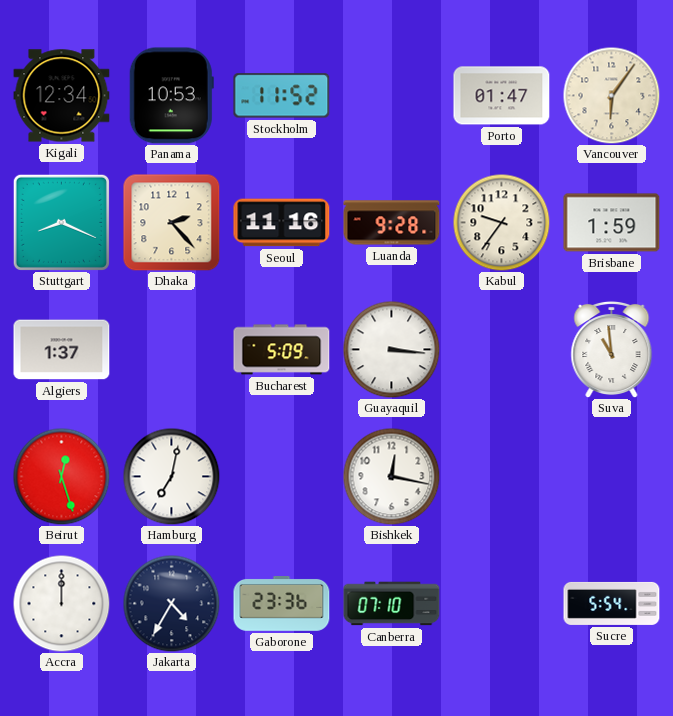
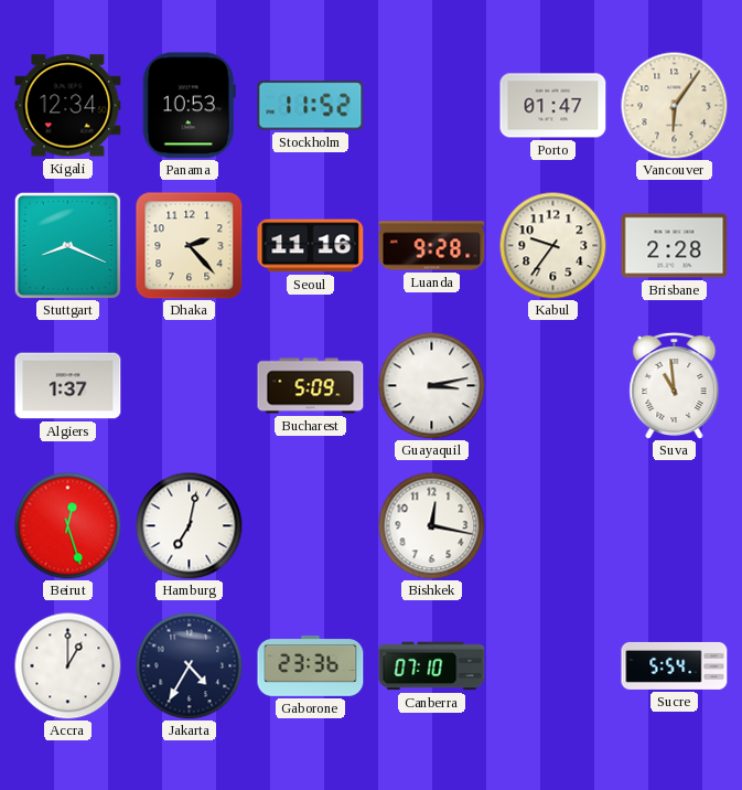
Brisbane: 1:59 -> 2:28
Guayaquil: 3:16 -> 3:13
Accra: 12:00 -> 1:00
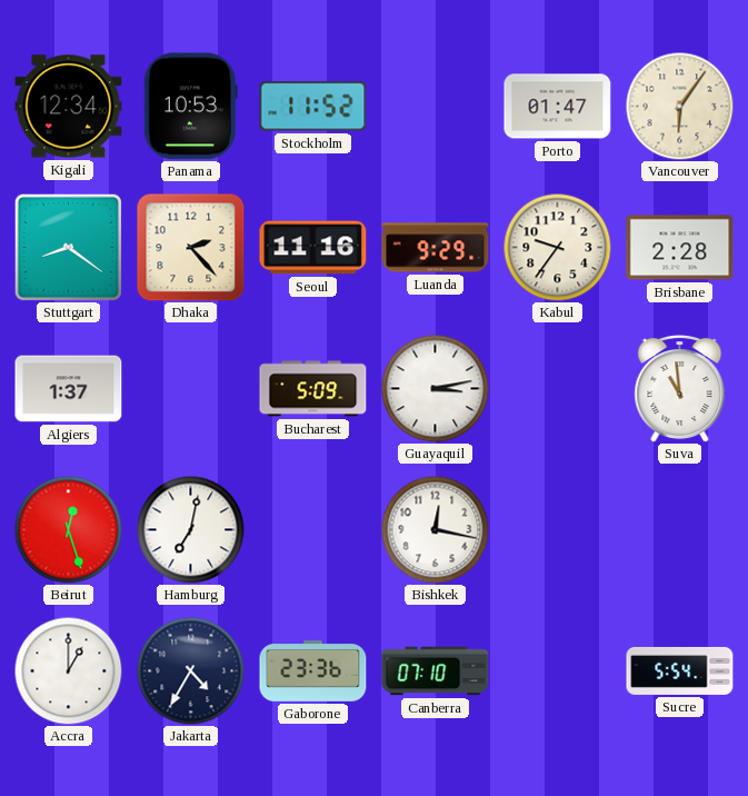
Stuttgart: 8:19 -> 8:21
Luanda: 9:28 -> 9:29
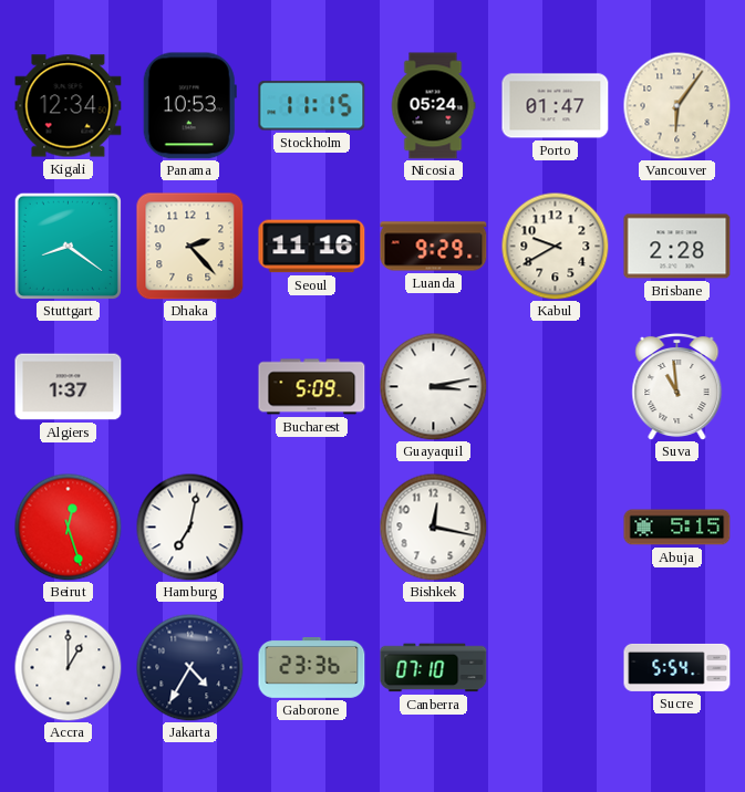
Stockholm: 11:52 -> 11:15
Nicosia: none -> 05:24
Kabul: 9:36 -> 9:40
Abuja: none -> 5:15
